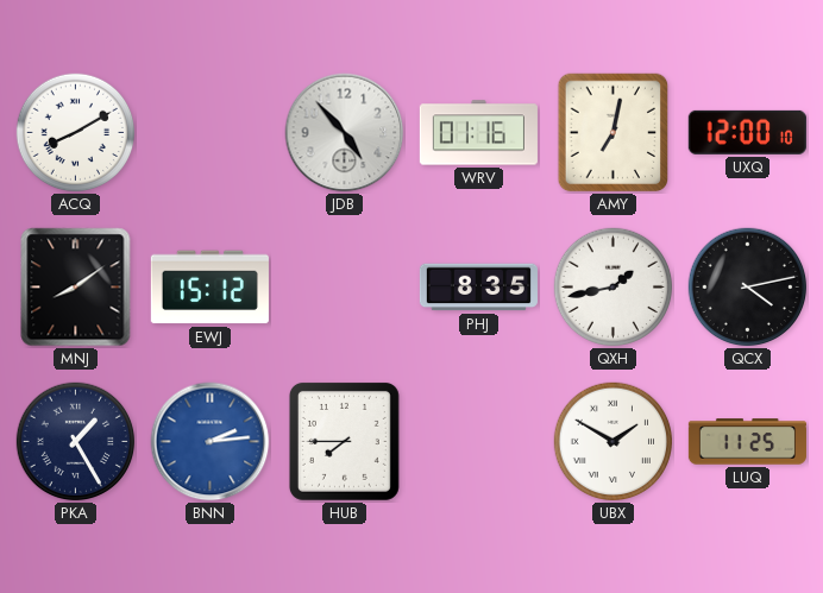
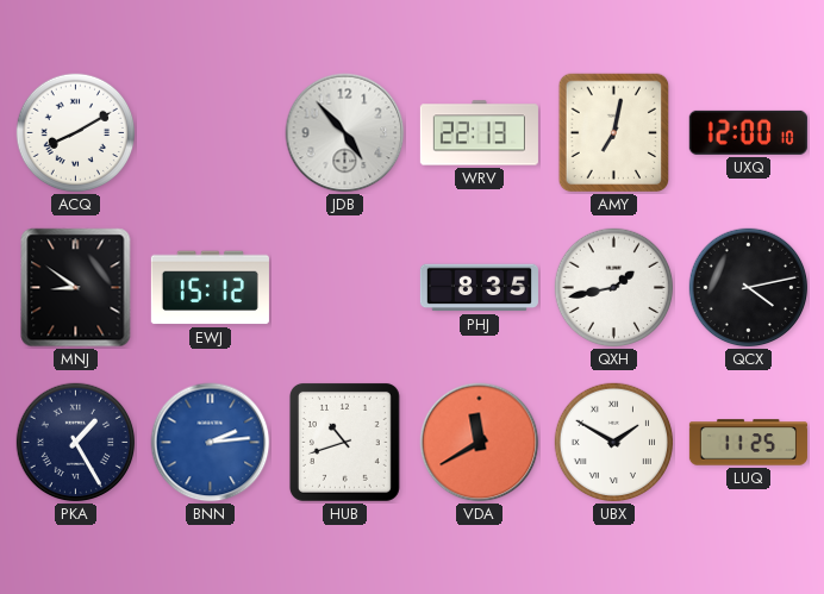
WRV: 01:16 -> 22:13
MNJ: 8:09 -> 8:51
HUB: 7:45 -> 10:42
VDA: none -> 11:40
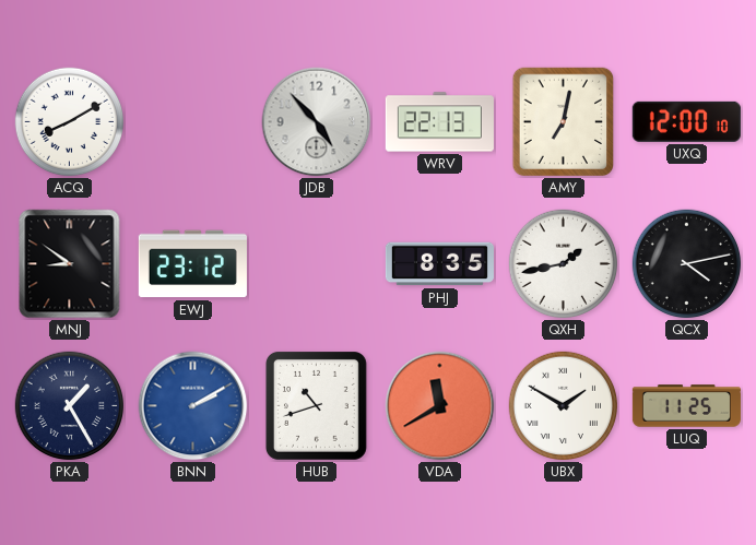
EWJ: 15:12 -> 23:12
BNN: 2:14 -> 2:10
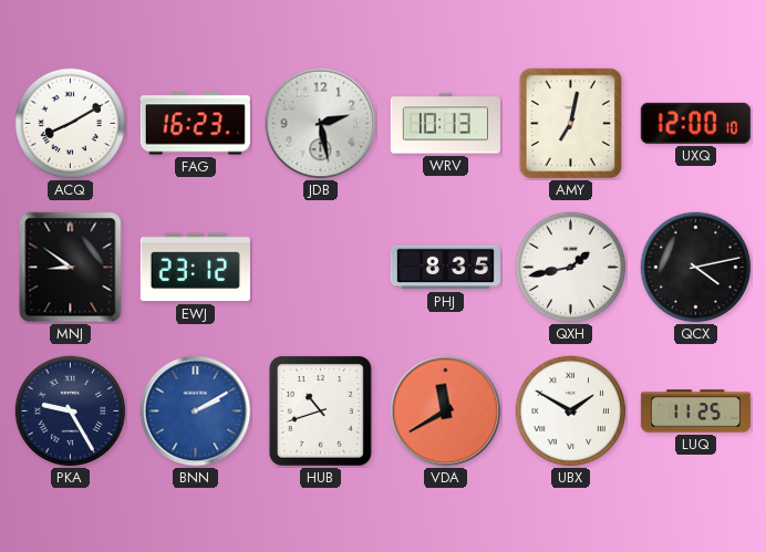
FAG: none -> 16:23
JDB: 4:53 -> 2:28
WRV: 22:13 -> 10:13
PKA: 1:25 -> 9:25
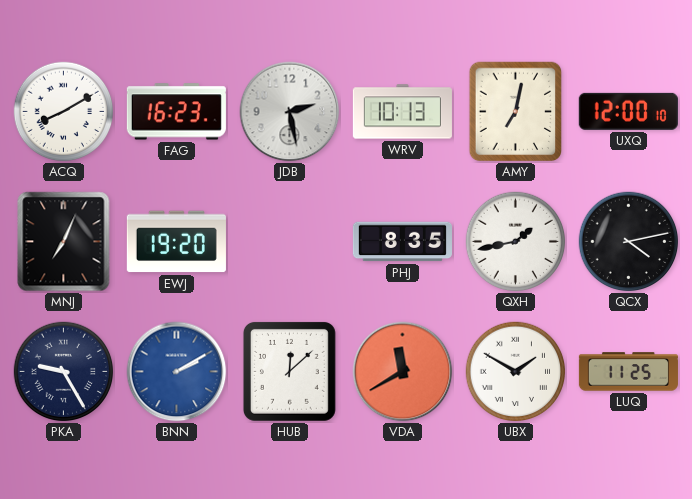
MNJ: 8:51 -> 7:04
EWJ: 23:12 -> 19:20
HUB: 10:42 -> 12:08
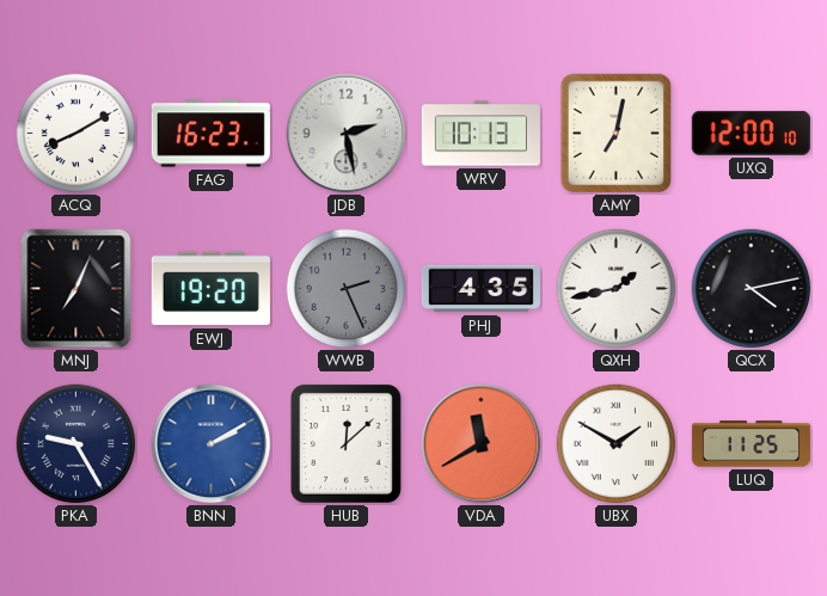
WWB: none -> 2:26
PHJ: 8:35 -> 4:35
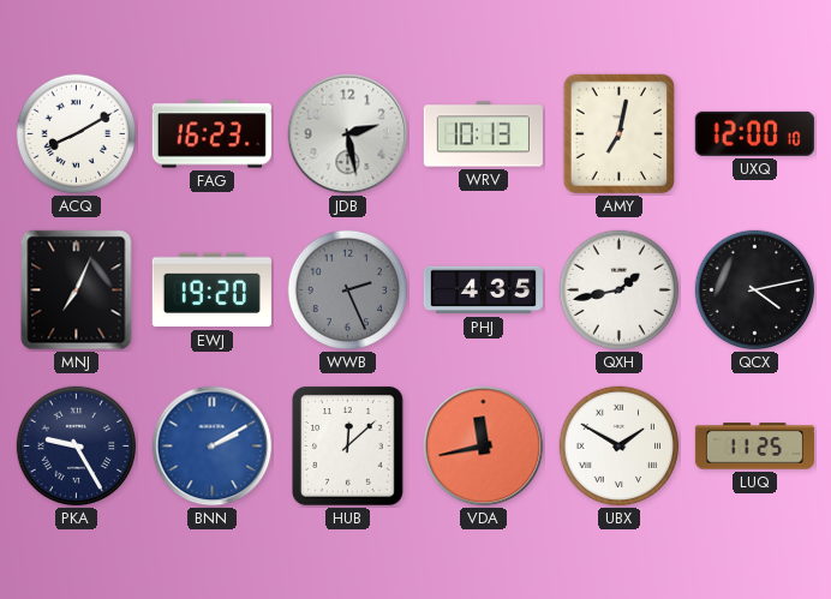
VDA: 11:40 -> 11:43
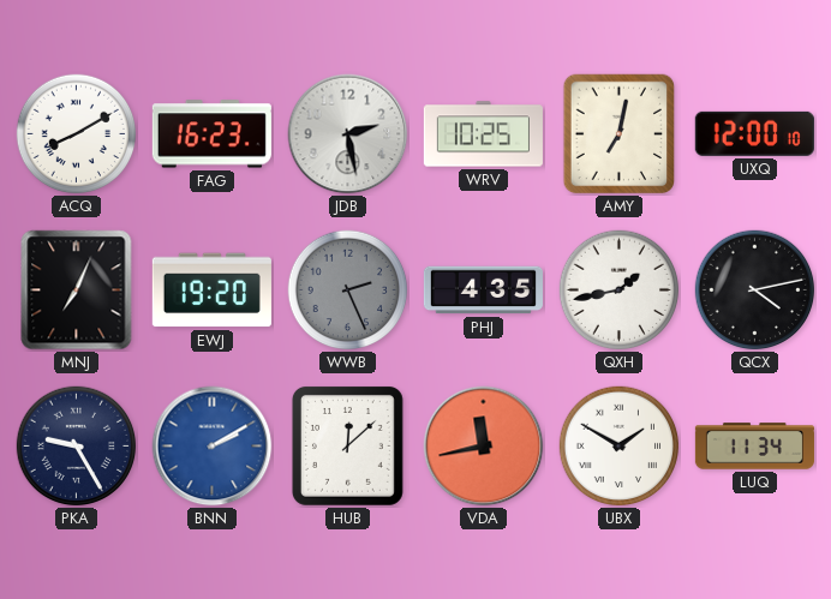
WRV: 10:13 -> 10:25
LUQ: 11:25 -> 11:34
